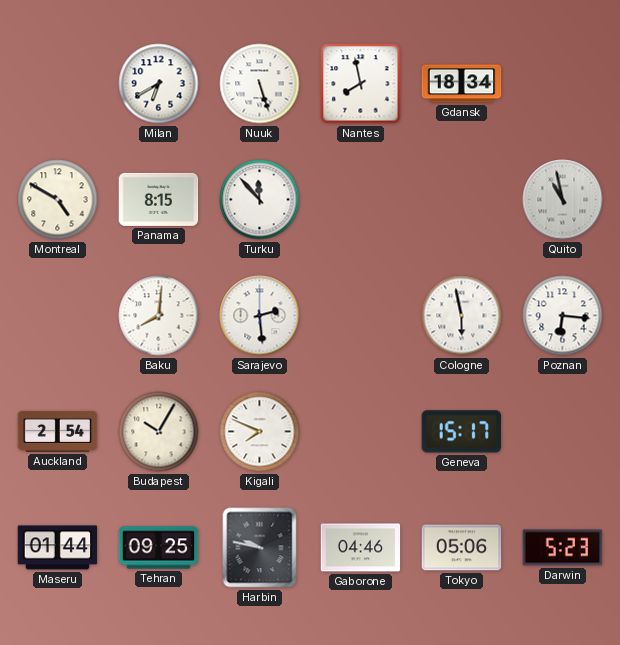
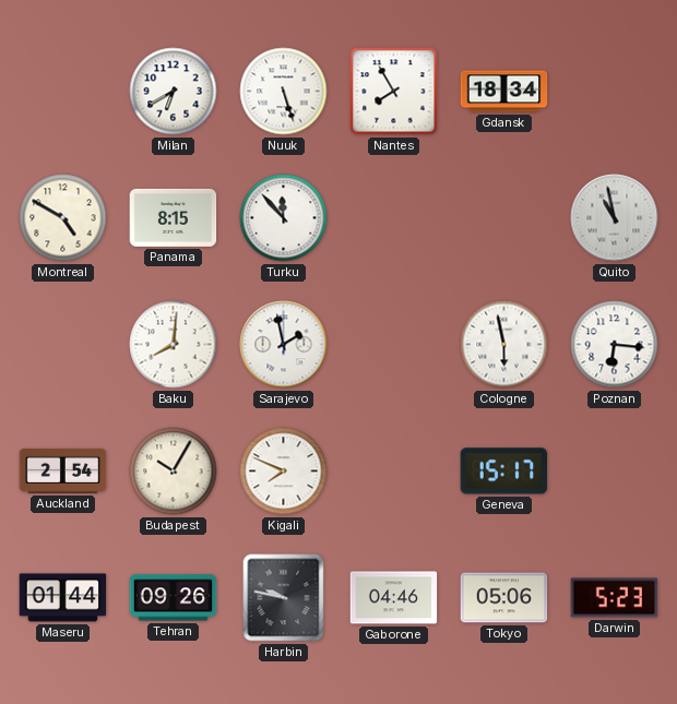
Nantes: 7:58 -> 7:55
Sarajevo: 2:29 -> 1:58
Tehran: 09:25 -> 09:26
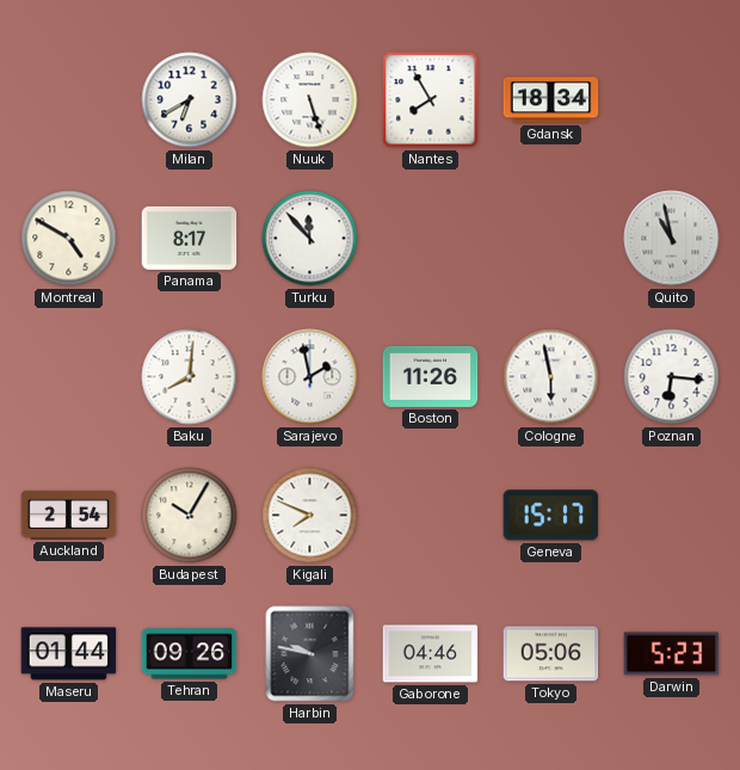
Panama: 8:15 -> 8:17
Boston: none -> 11:26
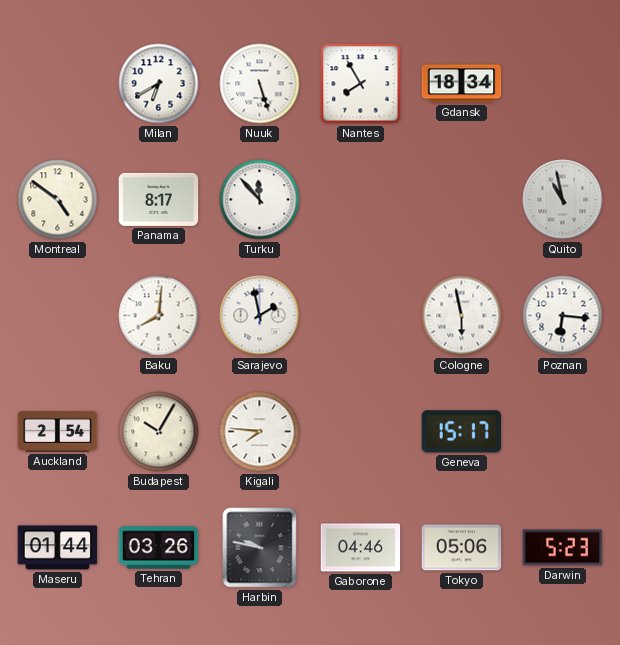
Montreal: 4:50 -> 4:51
Boston: 11:26 -> none
Kigali: 7:49 -> 7:46
Tehran: 09:26 -> 03:26
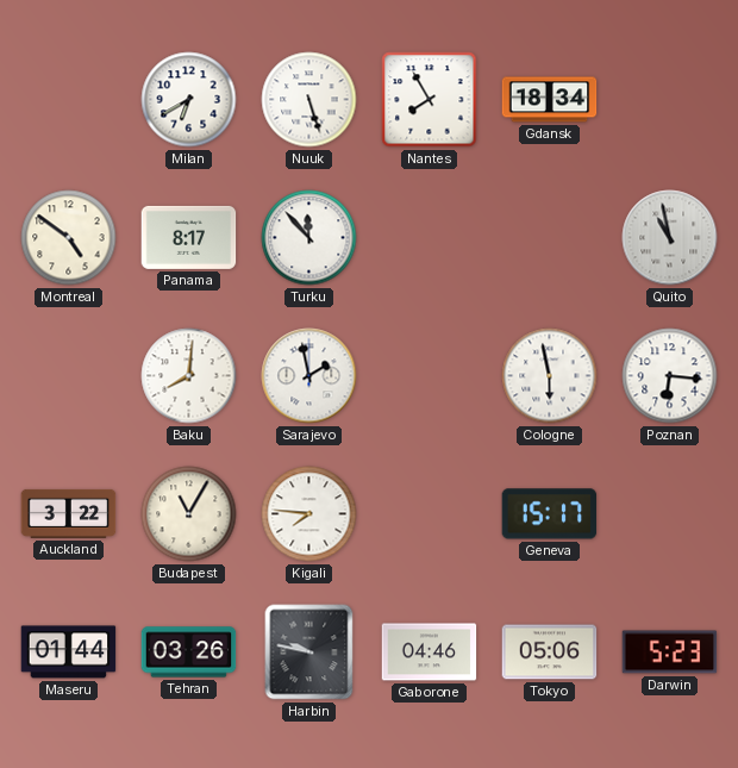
Auckland: 2:54 -> 3:22
Budapest: 10:05 -> 11:05
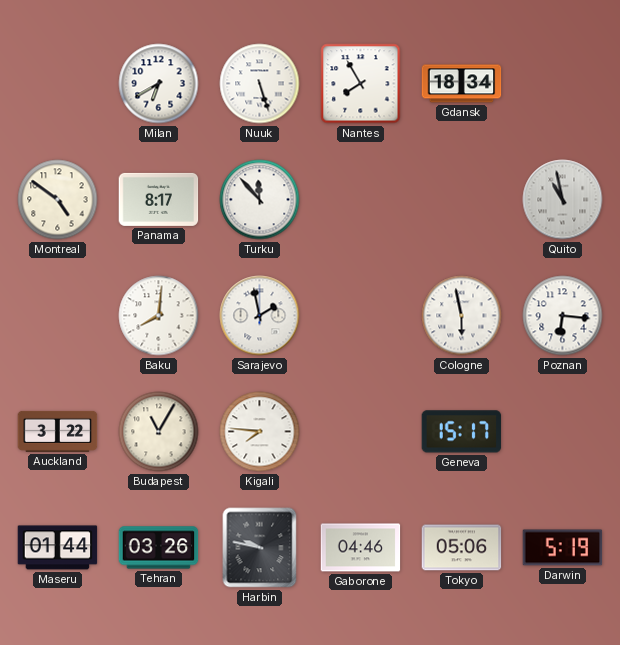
Darwin: 5:23 -> 5:19
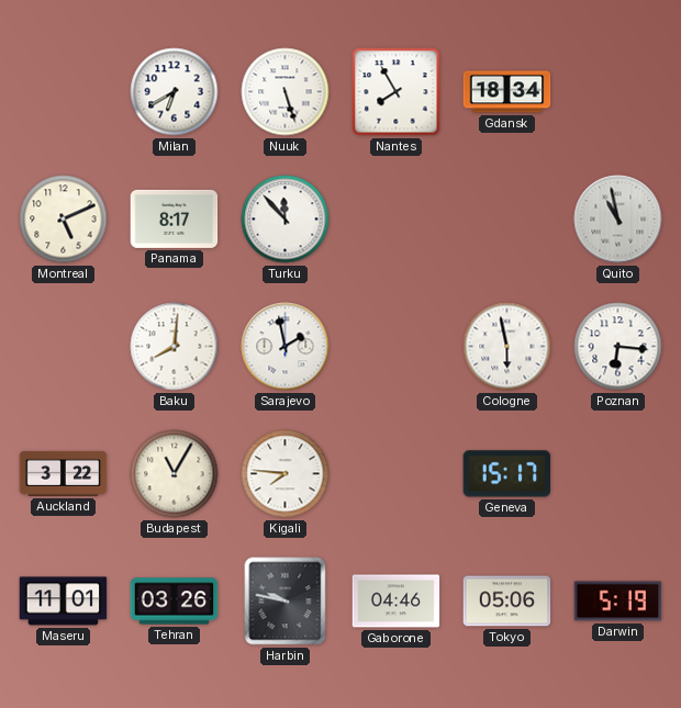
Montreal: 4:51 -> 5:11
Maseru: 01:44 -> 11:01
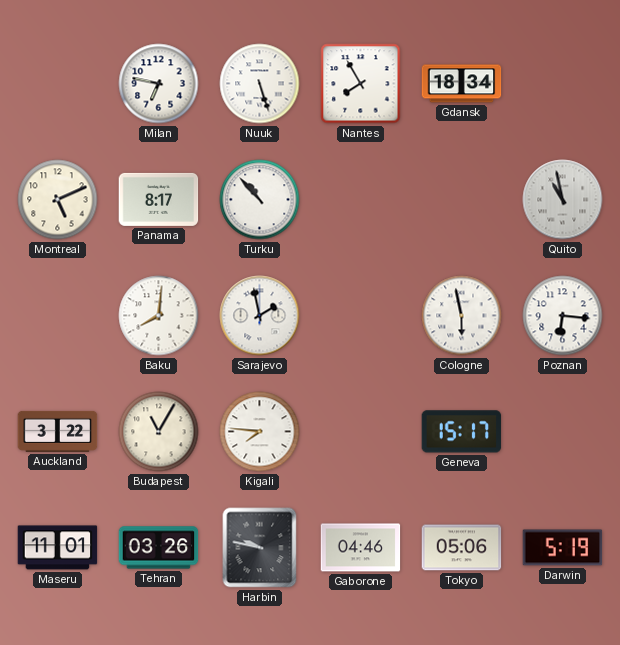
Milan: 6:40 -> 6:47
Turku: 11:53 -> 10:53
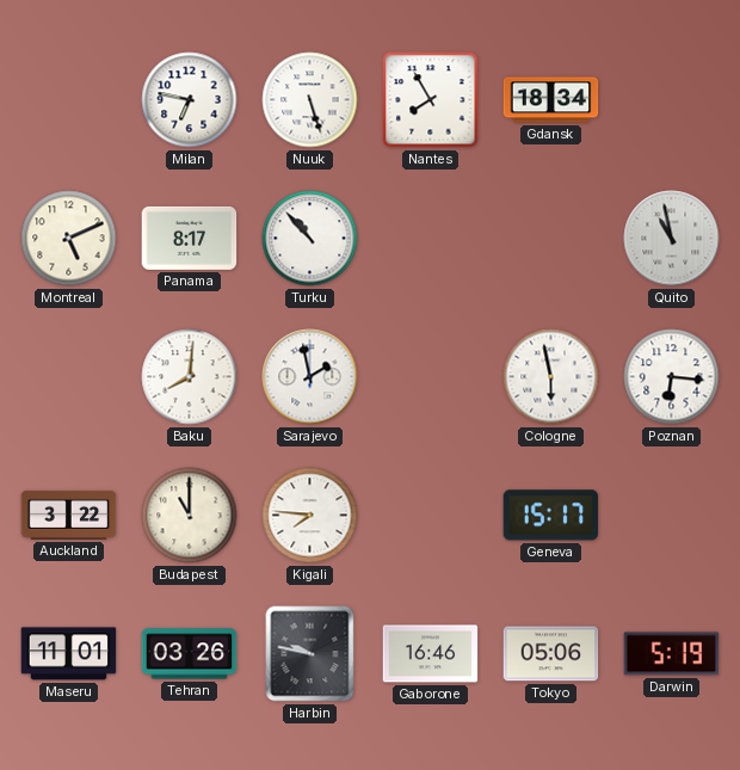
Budapest: 11:05 -> 11:00
Gaborone: 04:46 -> 16:46
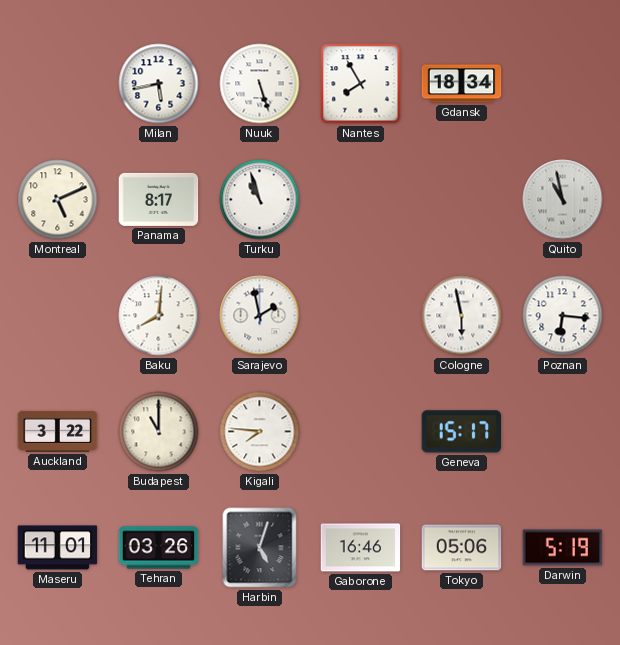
Milan: 6:47 -> 5:43
Turku: 10:53 -> 10:57
Harbin: 9:47 -> 5:03
